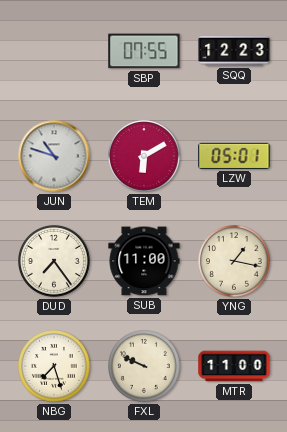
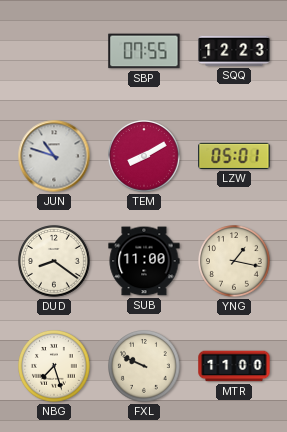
TEM: 6:10 -> 8:10
DUD: 7:24 -> 8:21
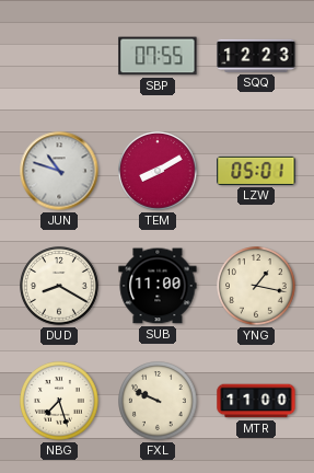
DUD: 8:21 -> 8:20
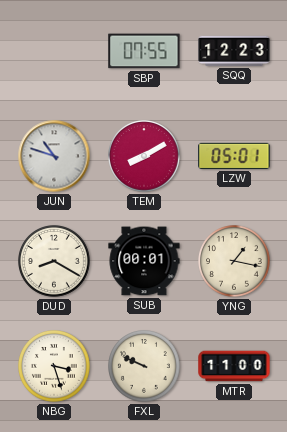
SUB: 11:00 -> 00:01
NBG: 7:27 -> 3:27
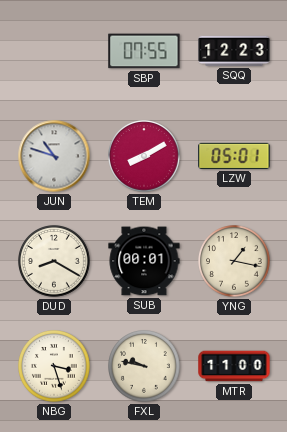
FXL: 9:49 -> 9:47
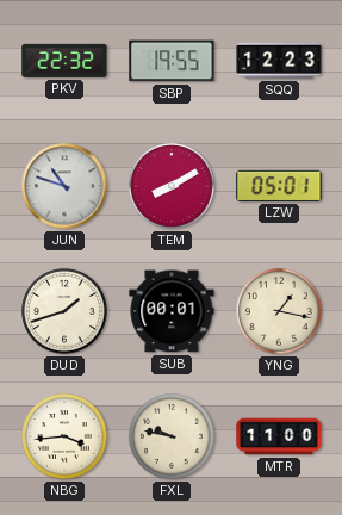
PKV: none -> 22:32
SBP: 07:55 -> 19:55
DUD: 8:20 -> 1:42
NBG: 3:27 -> 3:44
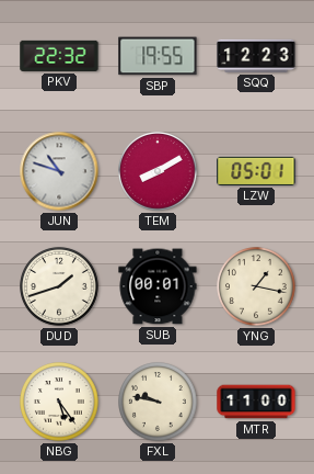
NBG: 3:44 -> 5:24
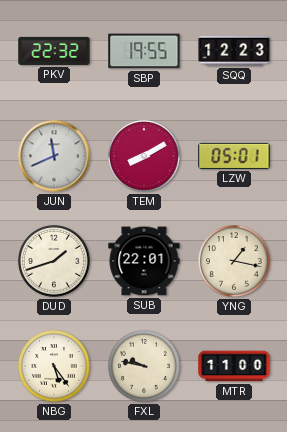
JUN: 10:48 -> 11:41
SUB: 00:01 -> 22:01
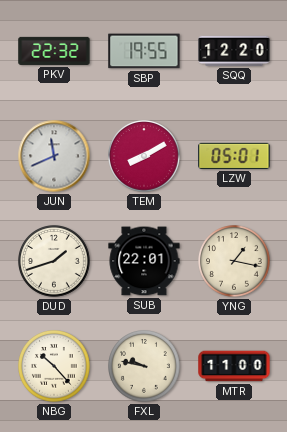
SQQ: 12:23 -> 12:20
NBG: 5:24 -> 10:23
